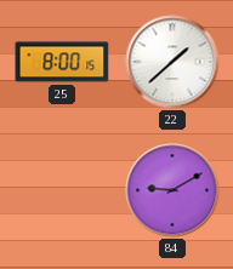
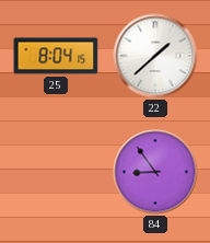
25: 8:00 -> 8:04
84: 9:10 -> 8:54
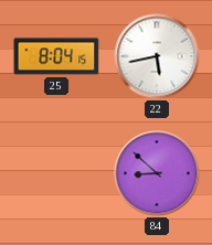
22: 1:38 -> 5:43
84: 8:54 -> 8:52
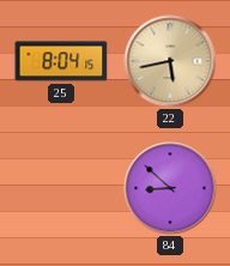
22 dial: white -> champagne
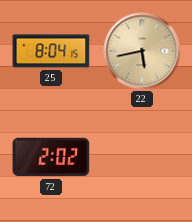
72: none -> 2:02
84: 8:52 -> none
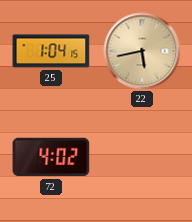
25: 8:04 -> 1:04
72: 2:02 -> 4:02
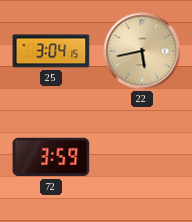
25: 1:04 -> 3:04
72: 4:02 -> 3:59
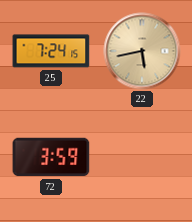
25: 3:04 -> 7:24
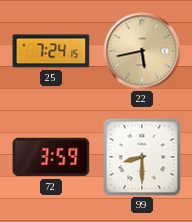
99: none -> 8:30
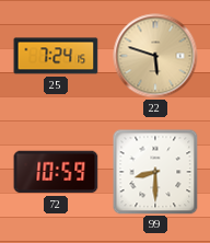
22: 5:43 -> 5:48
72: 3:59 -> 10:59
